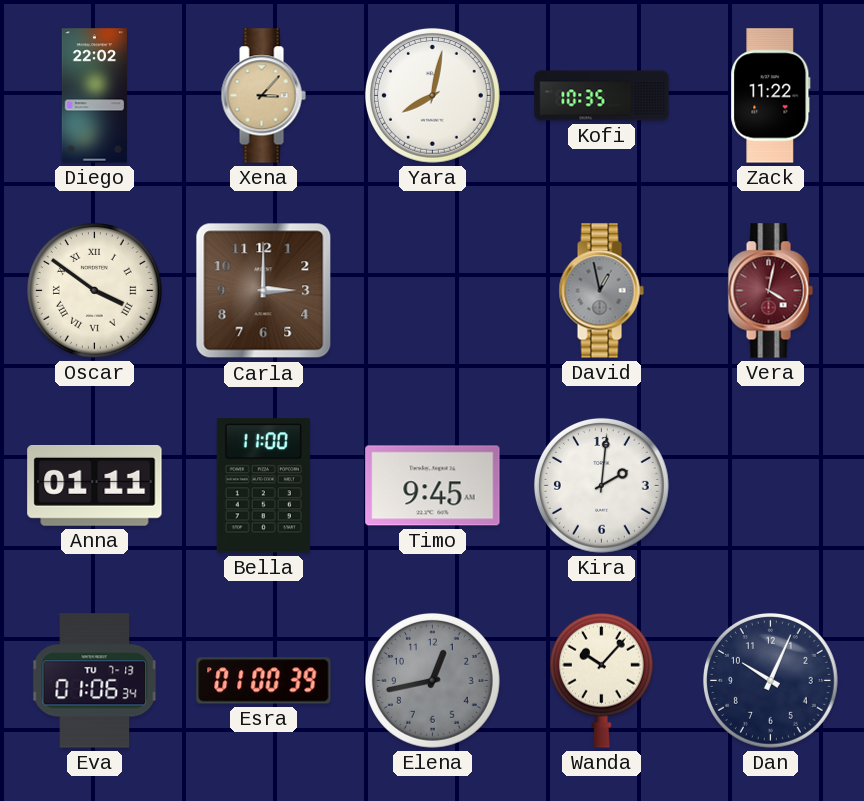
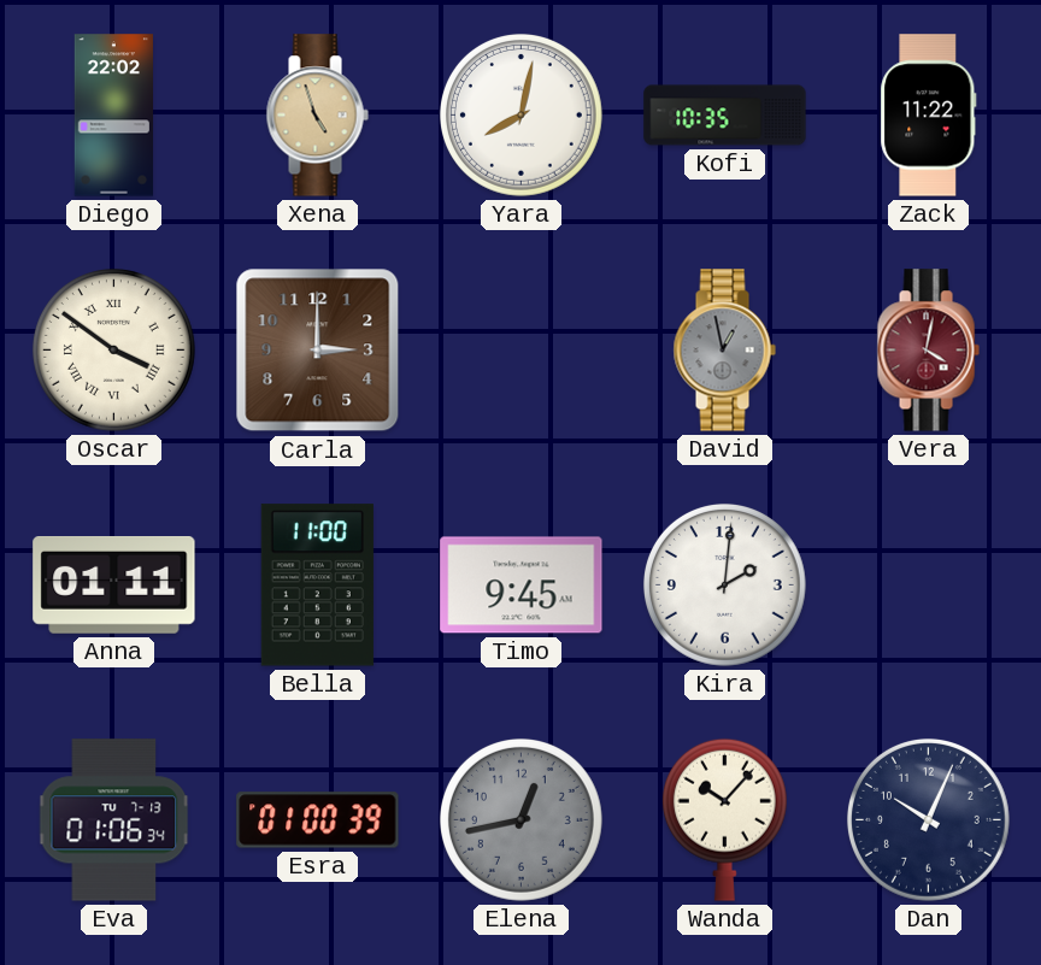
Xena: 3:07 -> 4:57
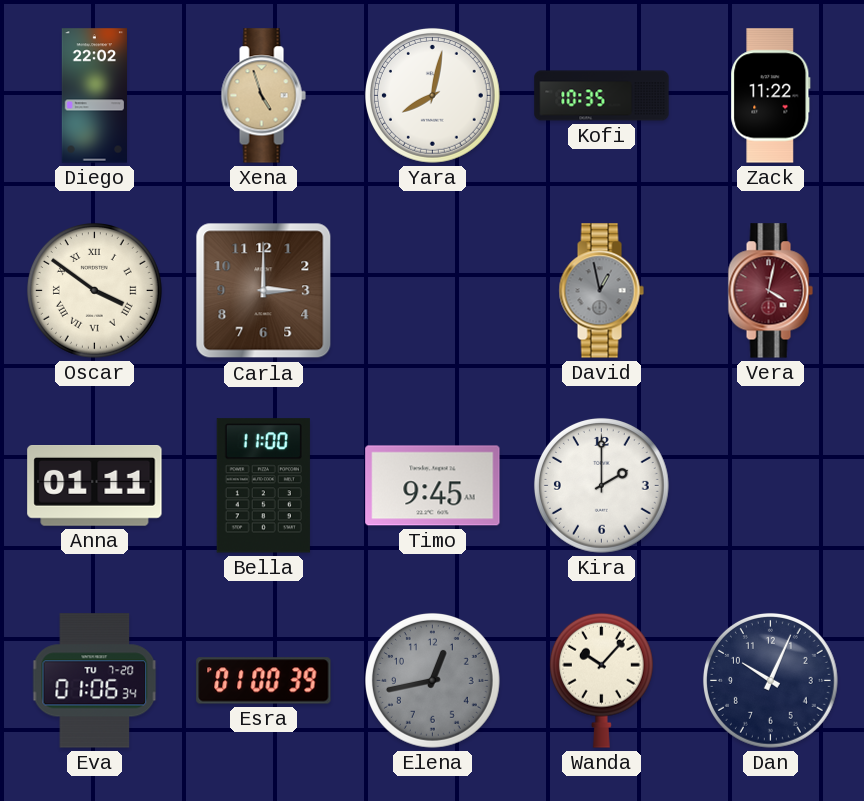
Kira: 2:01 -> 2:00
Eva date: TU 7-13 -> TU 7-20
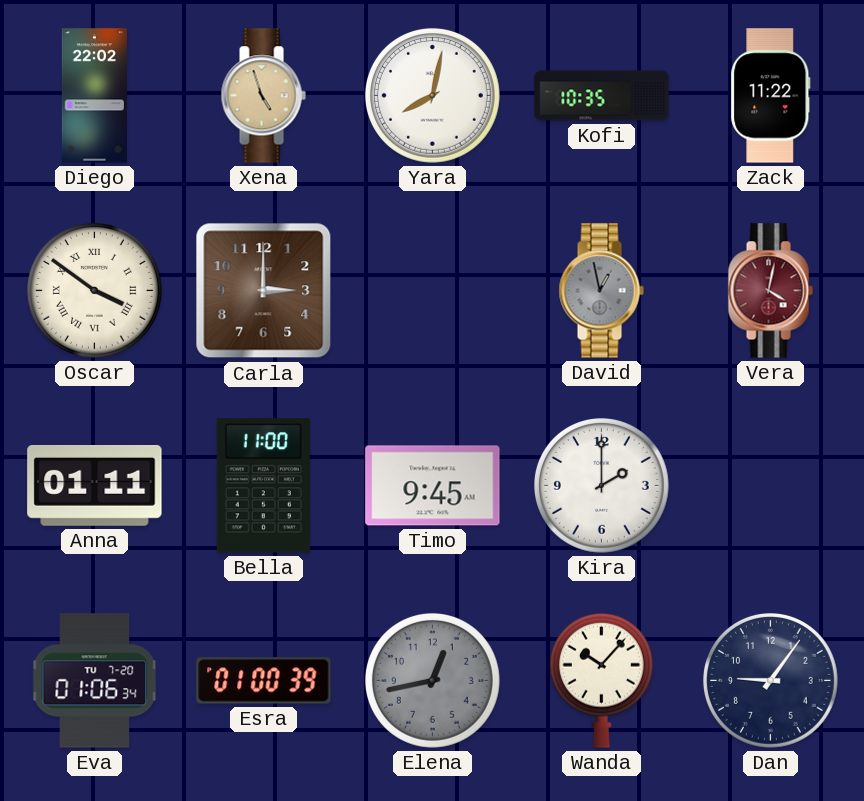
Dan: 10:04 -> 9:06
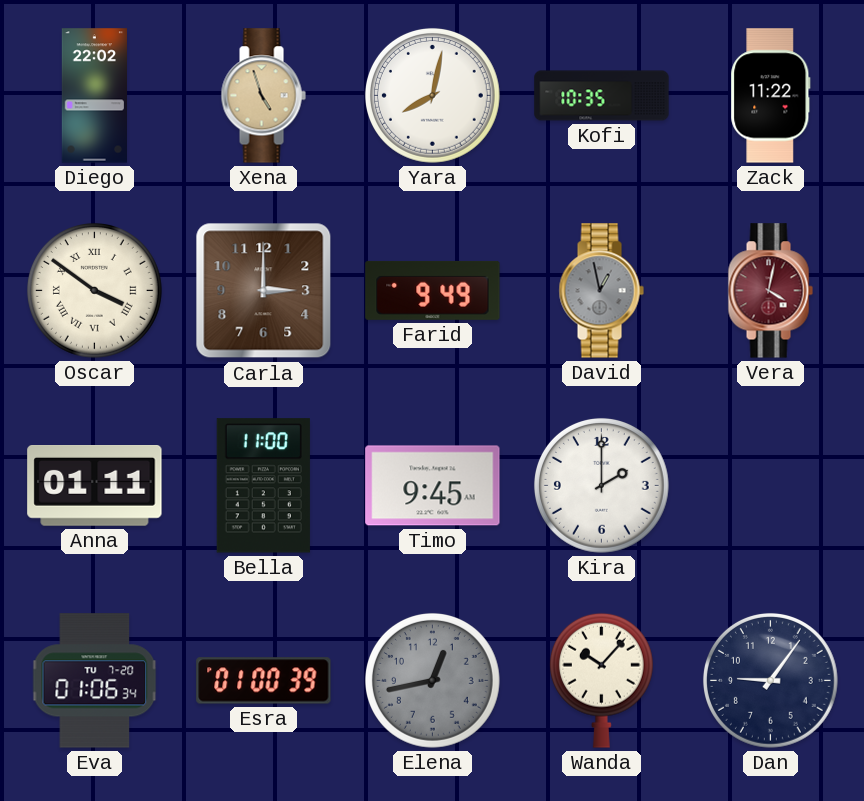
Farid: none -> 9:49
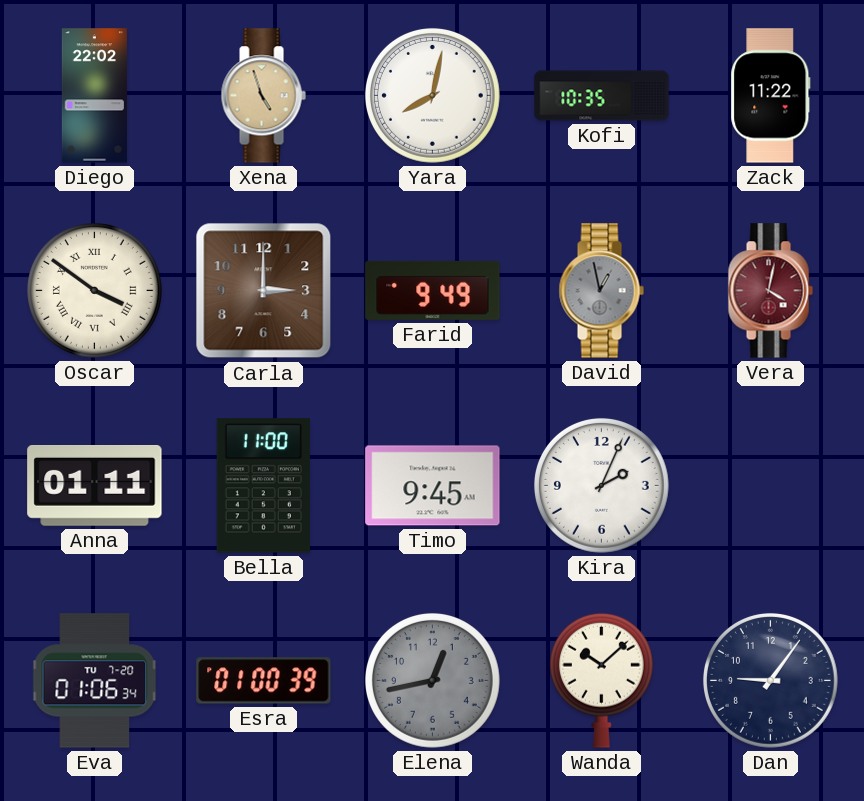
Kira: 2:00 -> 2:04
Wanda: 10:07 -> 10:08
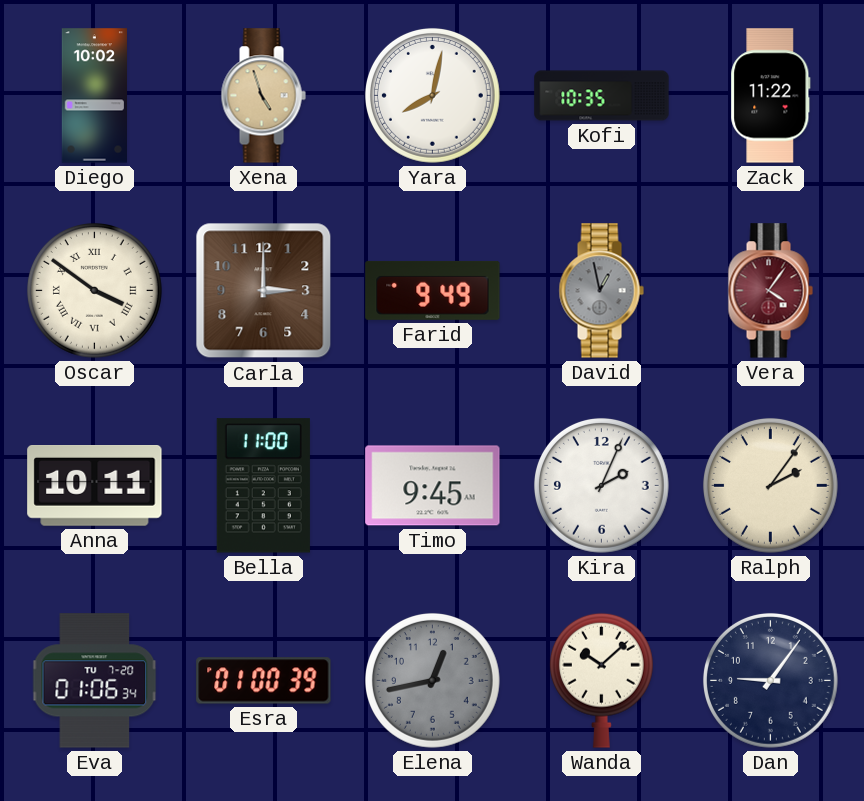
Diego: 22:02 -> 10:02
Vera: 4:02 -> 4:06
Anna: 01:11 -> 10:11
Ralph: none -> 2:06
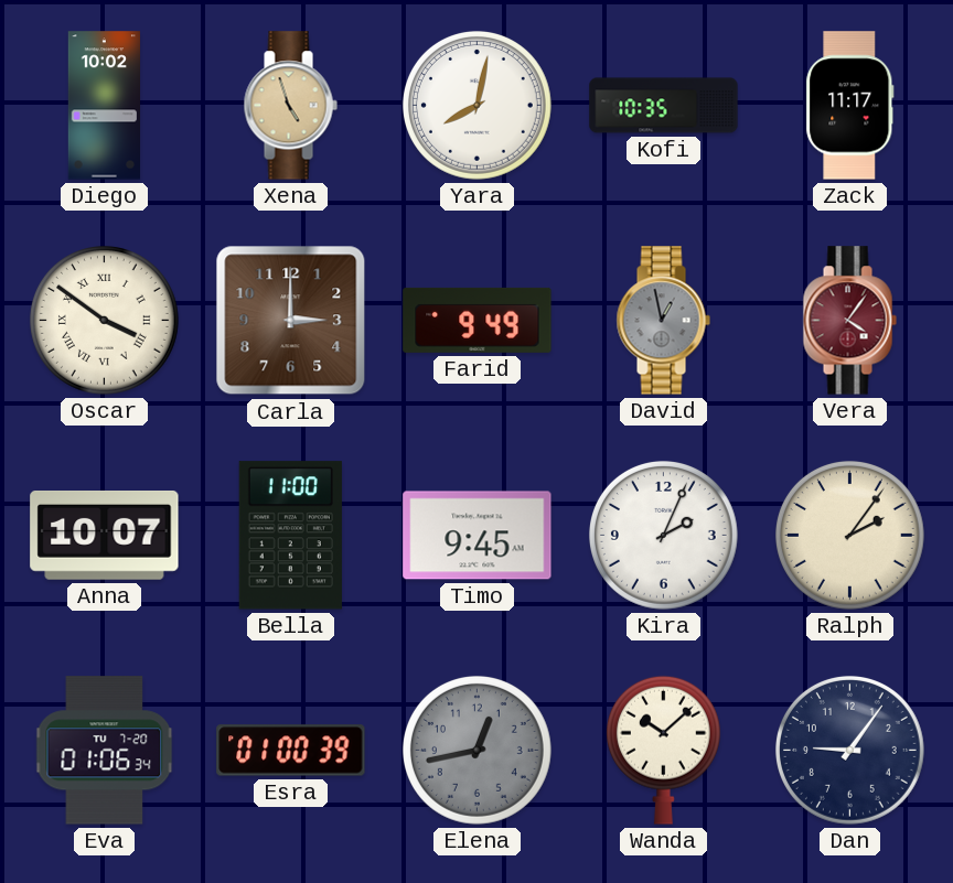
Zack: 11:22 -> 11:17
Anna: 10:11 -> 10:07
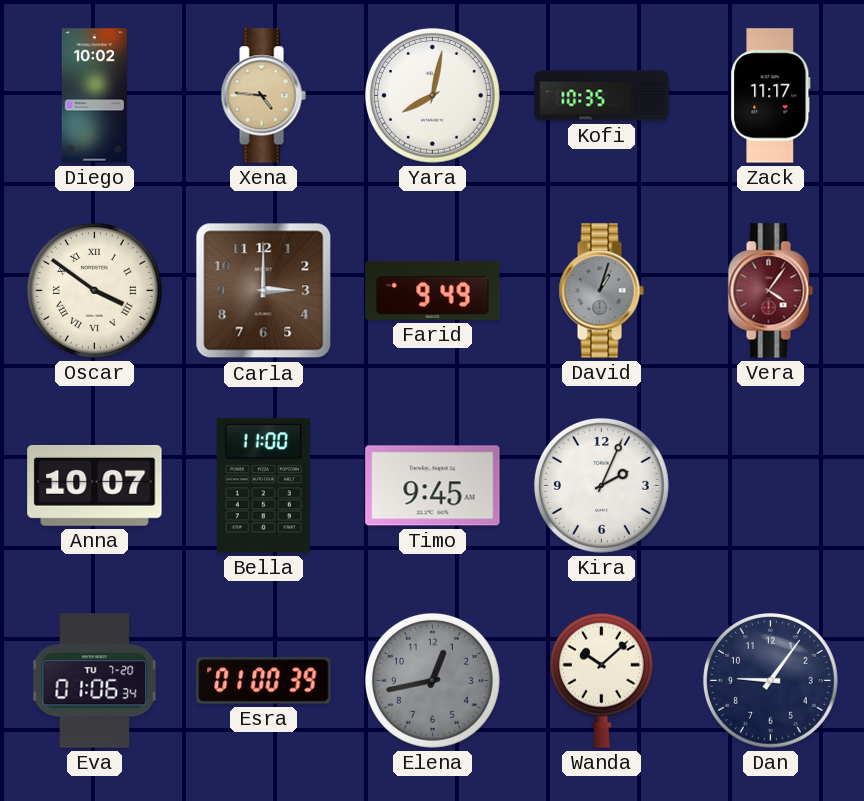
Xena: 4:57 -> 4:46
David: 12:58 -> 1:03
Ralph: 2:06 -> none
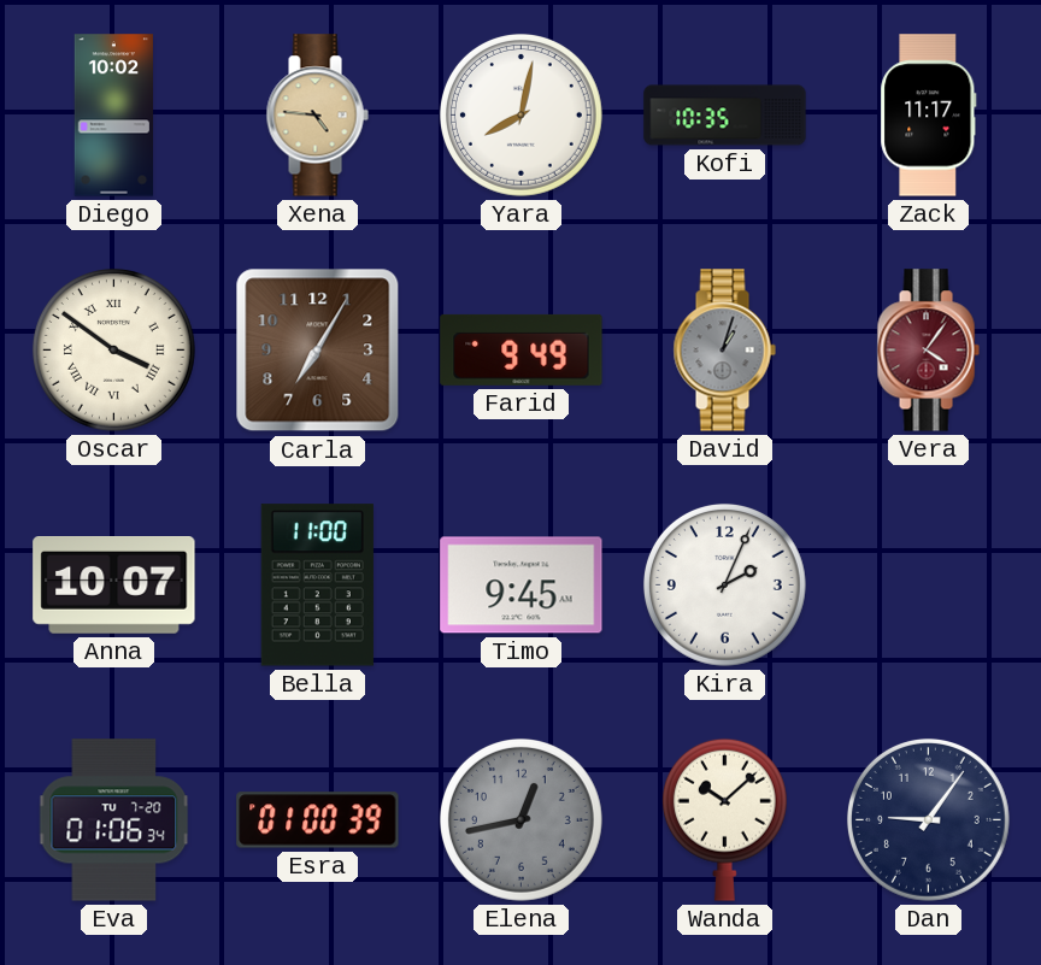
Carla: 3:00 -> 7:05
